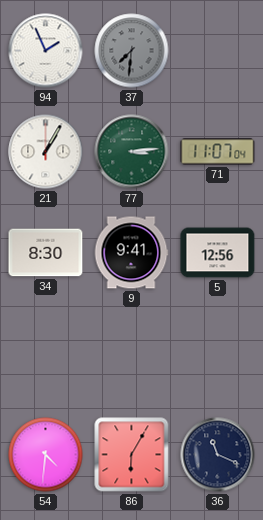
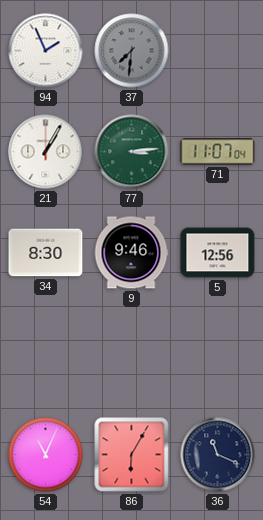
9: 9:41 -> 9:46
54: 4:31 -> 11:04
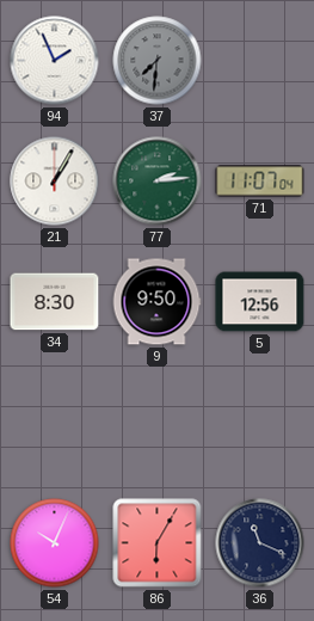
77: 3:14 -> 2:14
9: 9:46 -> 9:50
54: 11:04 -> 10:04
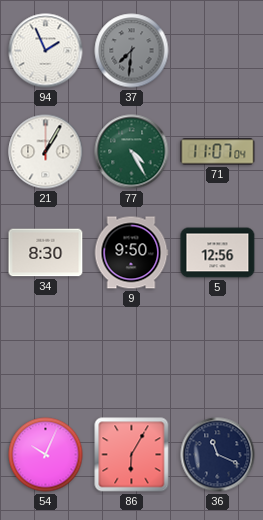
77: 2:14 -> 4:25
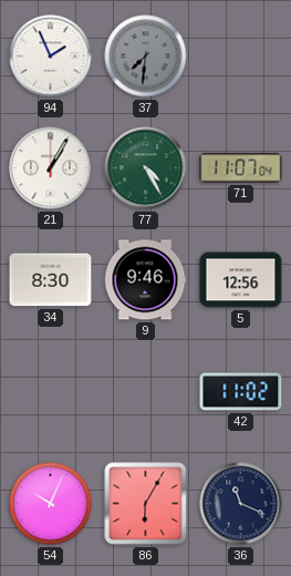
9: 9:50 -> 9:46
42: none -> 11:02
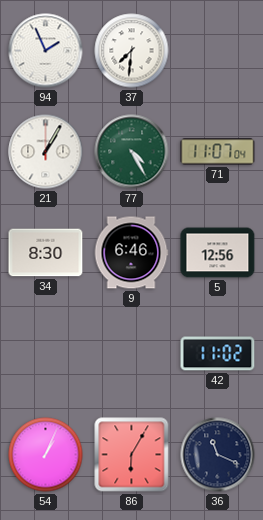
37 dial: grey -> white
9: 9:46 -> 6:46
54: 10:04 -> 1:04
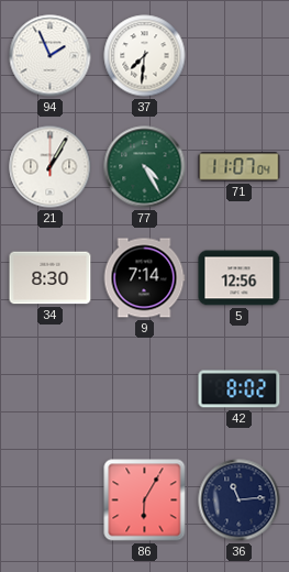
9: 6:46 -> 7:14
42: 11:02 -> 8:02
54: 1:04 -> none
36: 11:19 -> 11:14
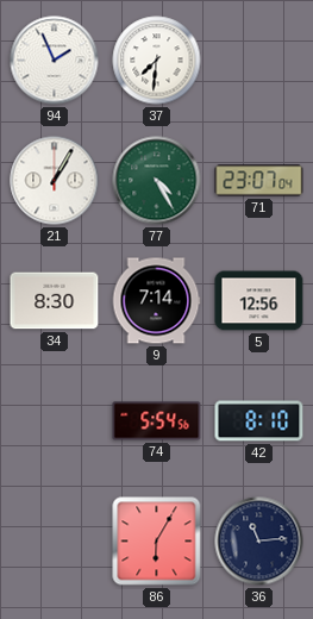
71: 11:07 -> 23:07
74: none -> 5:54
42: 8:02 -> 8:10
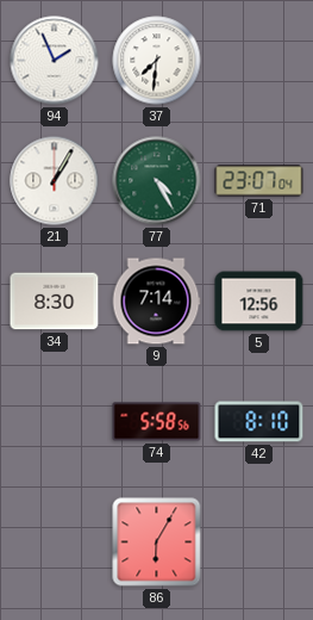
74: 5:54 -> 5:58
36: 11:14 -> none
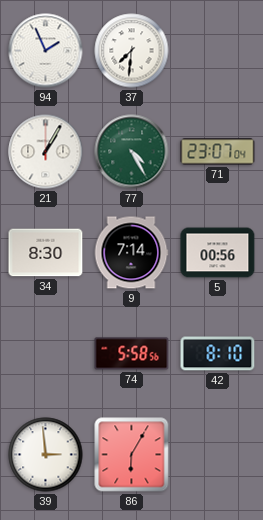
5: 12:56 -> 00:56
39: none -> 2:59
